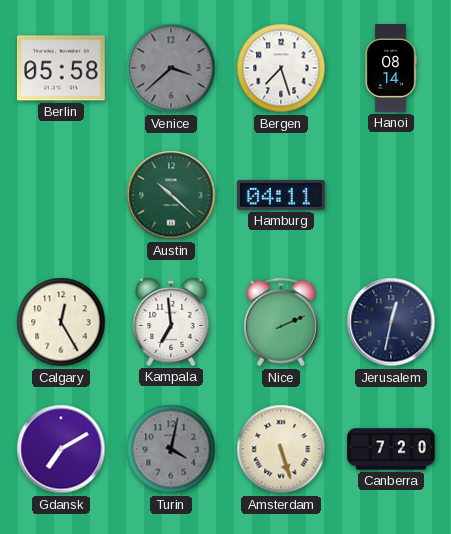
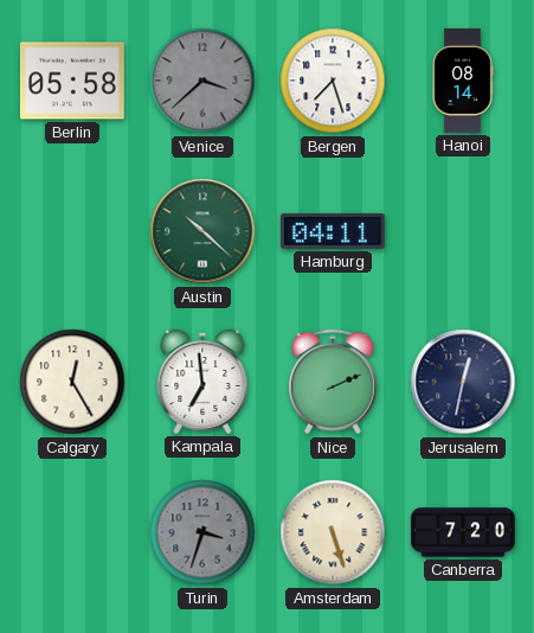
Gdansk: 7:10 -> none
Turin: 4:02 -> 3:33
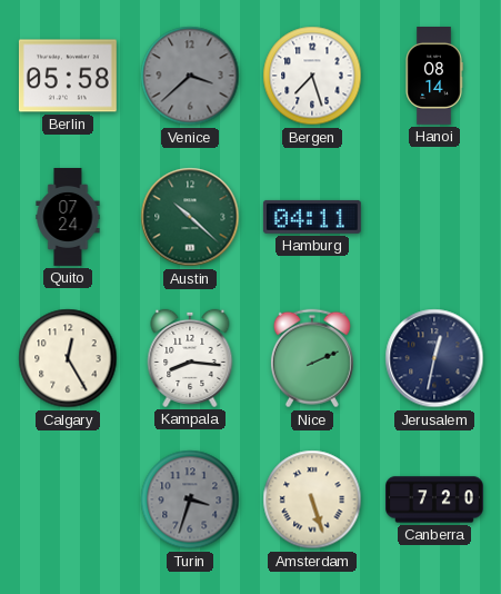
Quito: none -> 07:24
Kampala: 6:59 -> 8:16
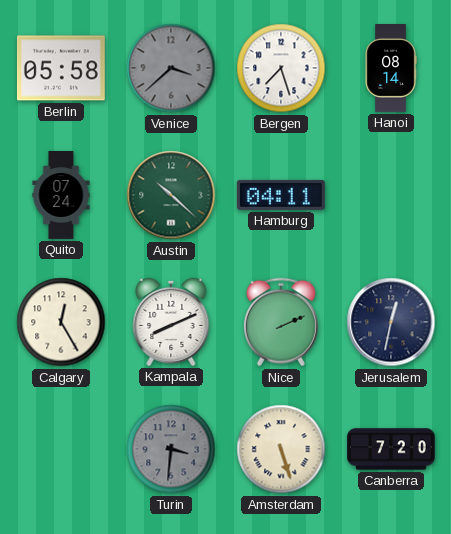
Kampala: 8:16 -> 8:11
Turin: 3:33 -> 3:31
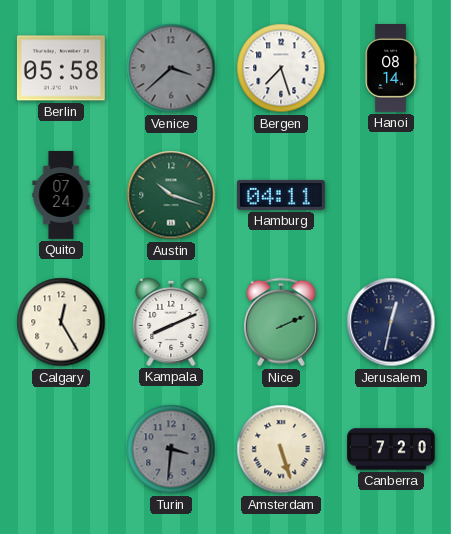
Austin: 10:22 -> 10:18
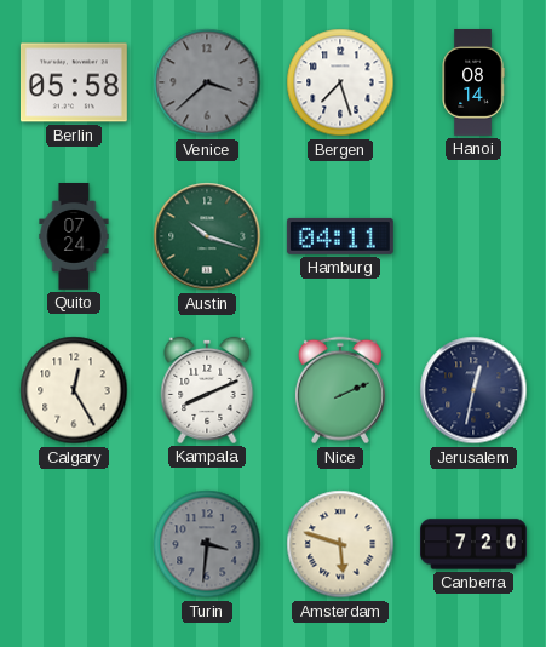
Amsterdam: 5:27 -> 5:48
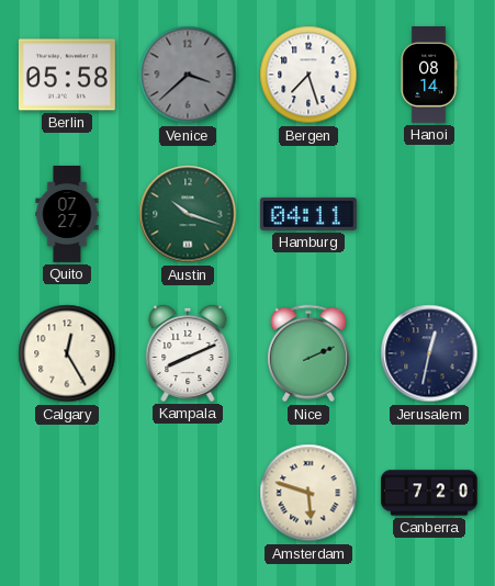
Quito: 07:24 -> 07:27
Turin: 3:31 -> none
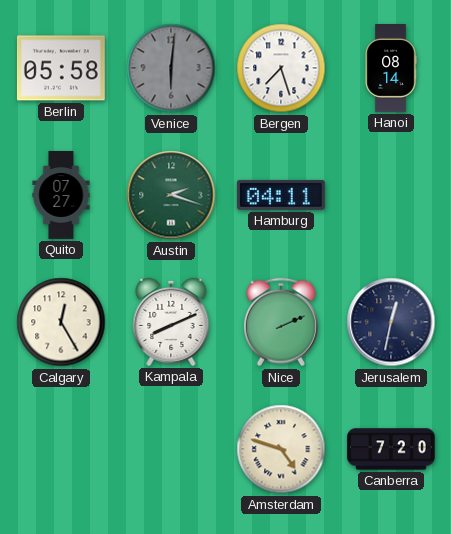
Venice: 3:38 -> 6:01
Austin: 10:18 -> 2:18
Amsterdam: 5:48 -> 4:48
